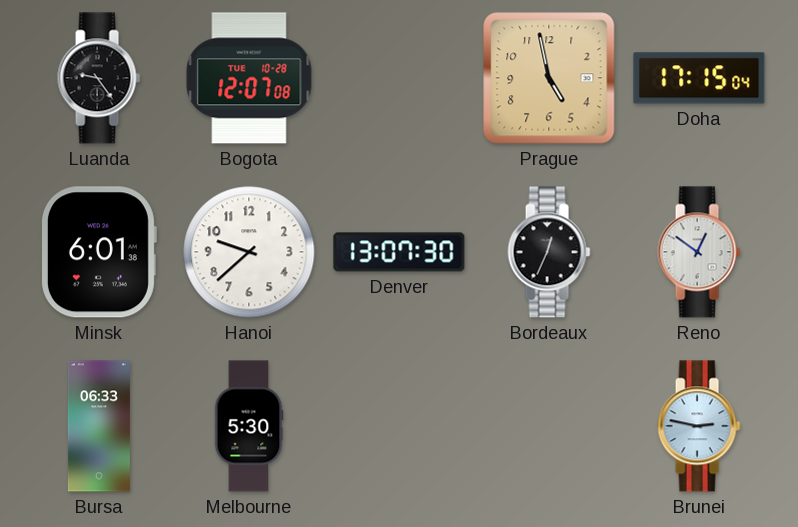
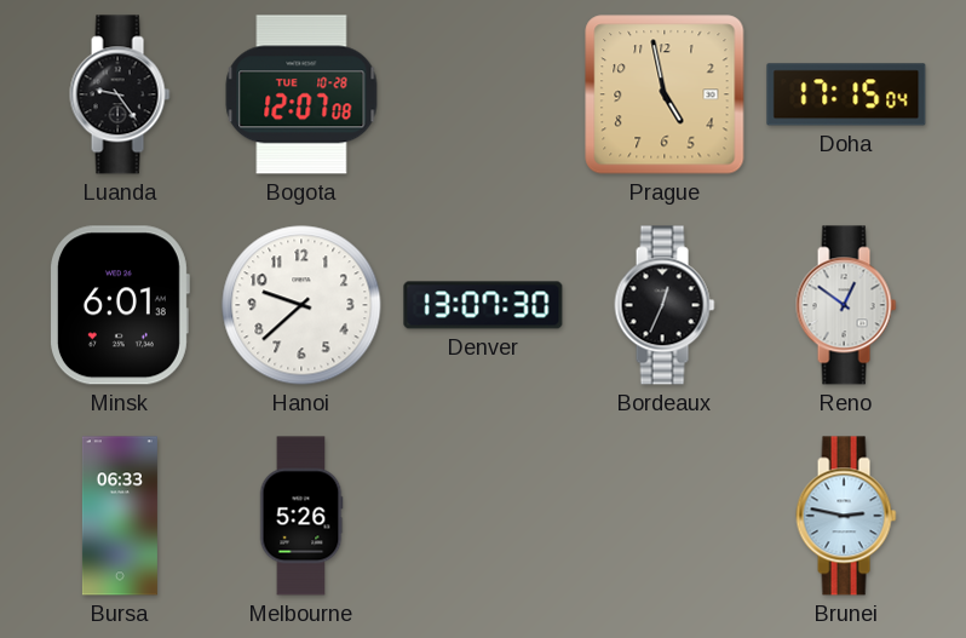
Melbourne: 5:30 -> 5:26
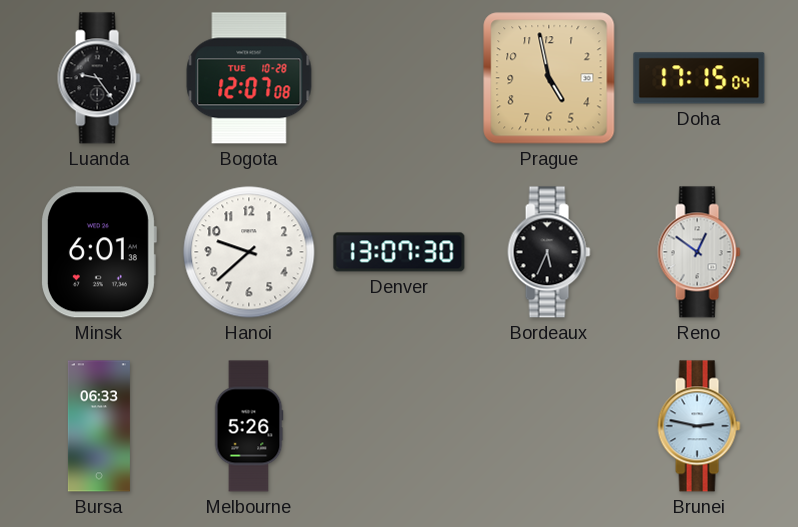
Bordeaux: 12:34 -> 5:34
